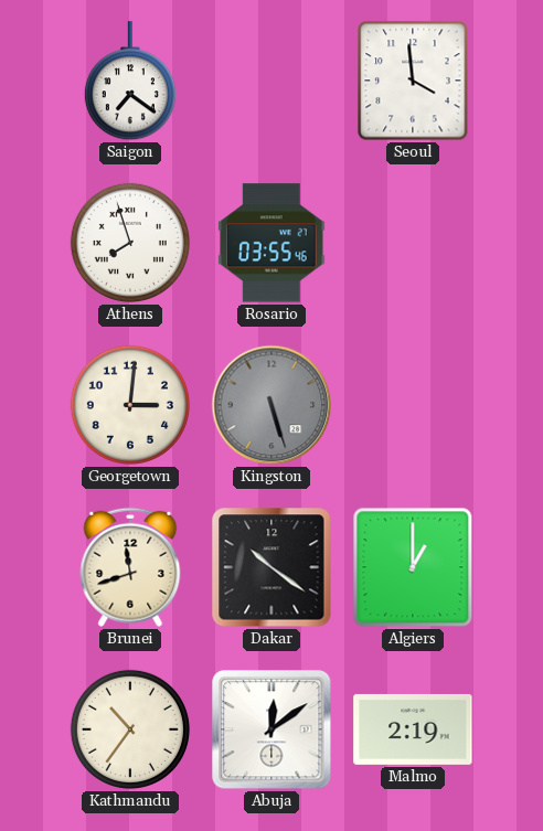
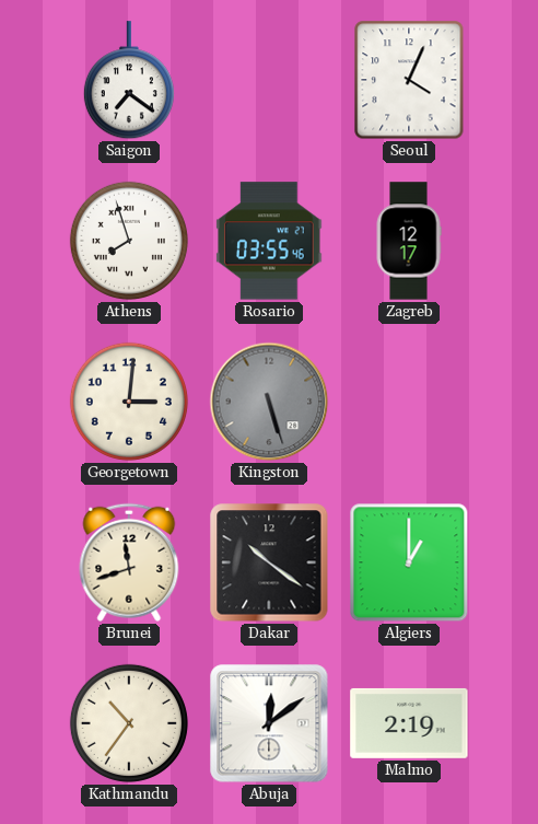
Seoul: 3:59 -> 4:04
Zagreb: none -> 12:17
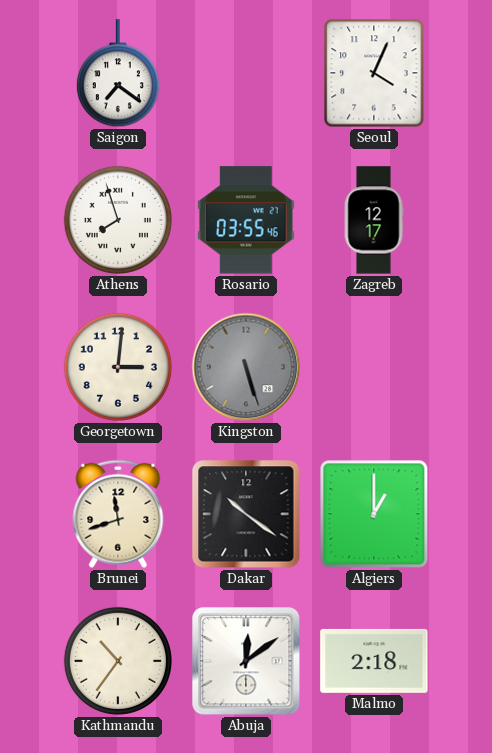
Malmo: 2:19 -> 2:18
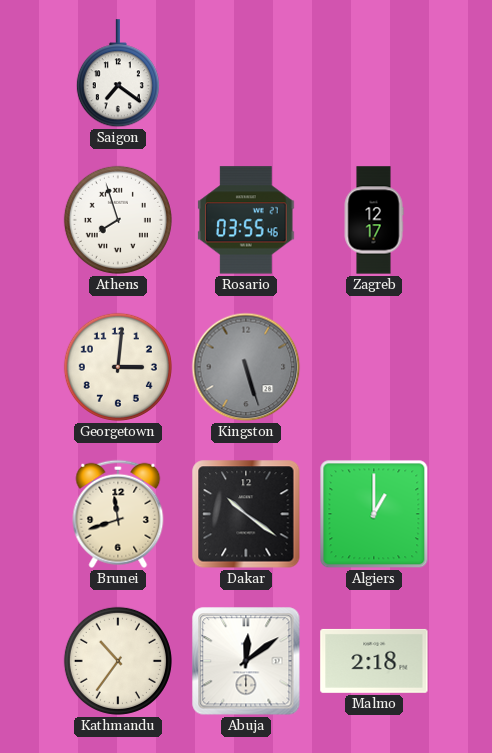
Seoul: 4:04 -> none
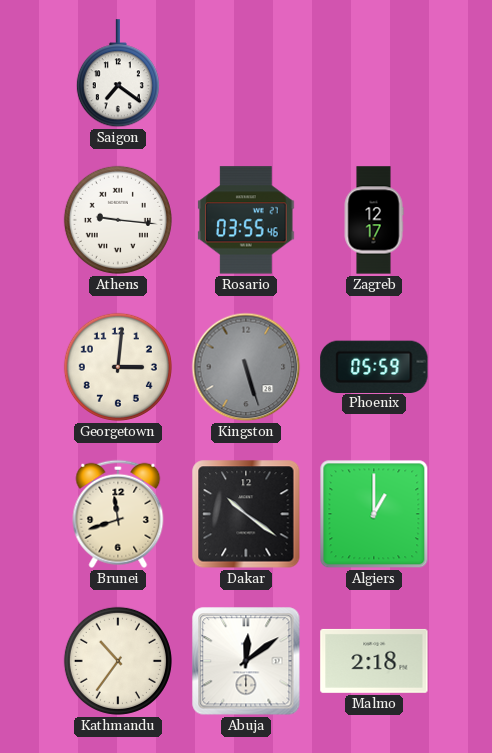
Athens: 7:57 -> 9:16
Phoenix: none -> 05:59
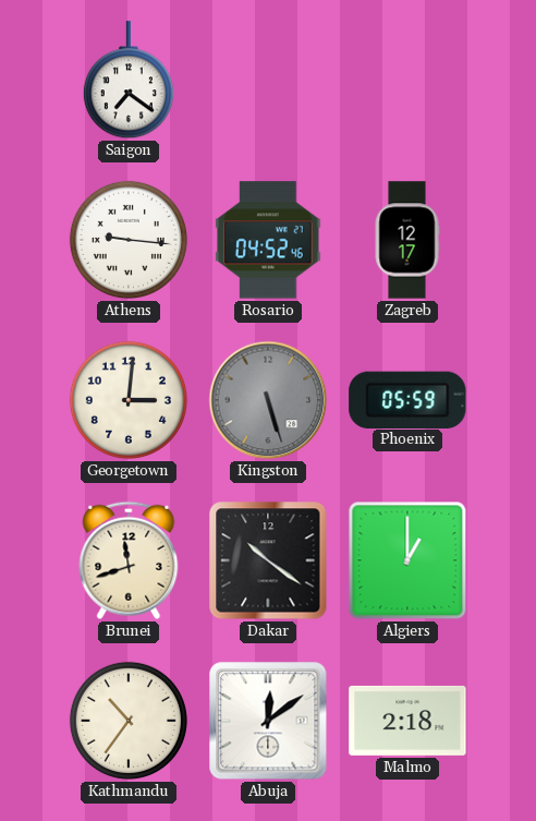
Rosario: 03:55 -> 04:52
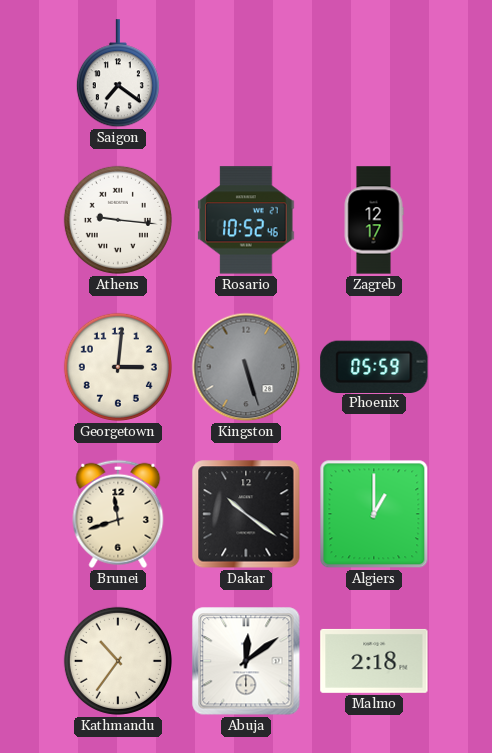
Rosario: 04:52 -> 10:52
